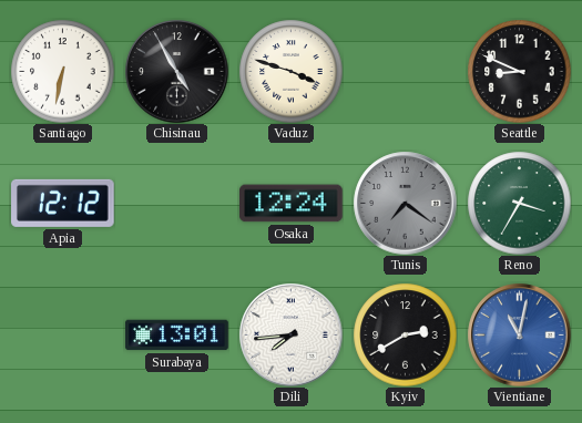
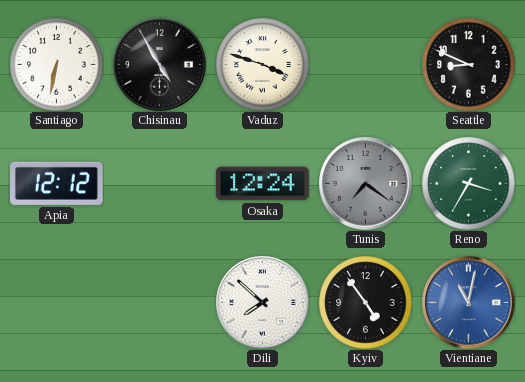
Surabaya: 13:01 -> none
Dili: 7:44 -> 7:52
Kyiv: 2:40 -> 4:54
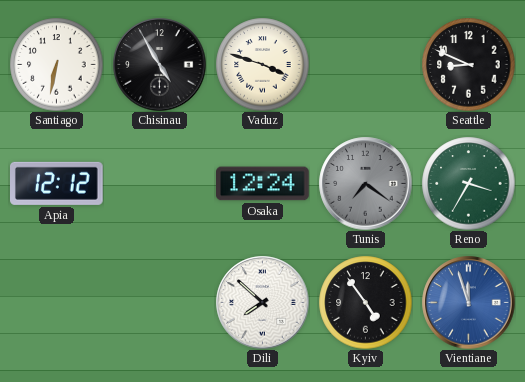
Vientiane: 11:02 -> 11:57
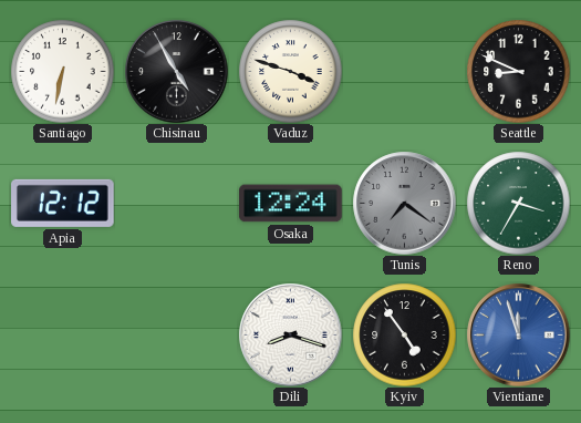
Dili: 7:52 -> 8:18
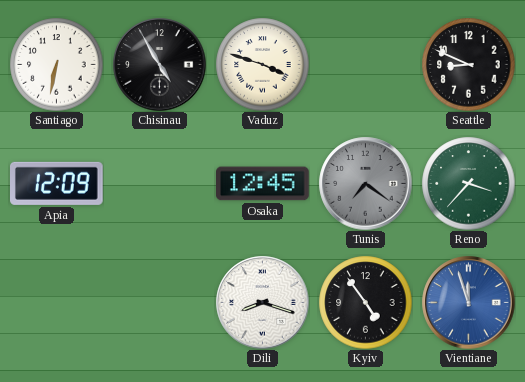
Apia: 12:12 -> 12:09
Osaka: 12:24 -> 12:45
Reno: 3:35 -> 3:37
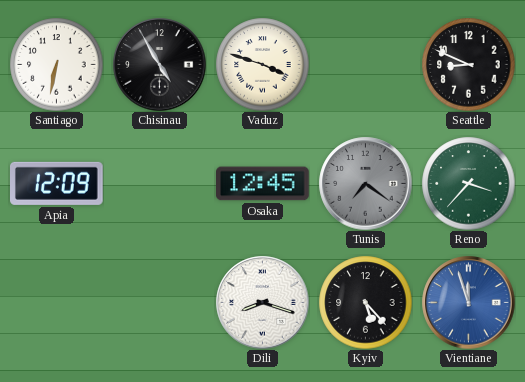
Kyiv: 4:54 -> 5:23
